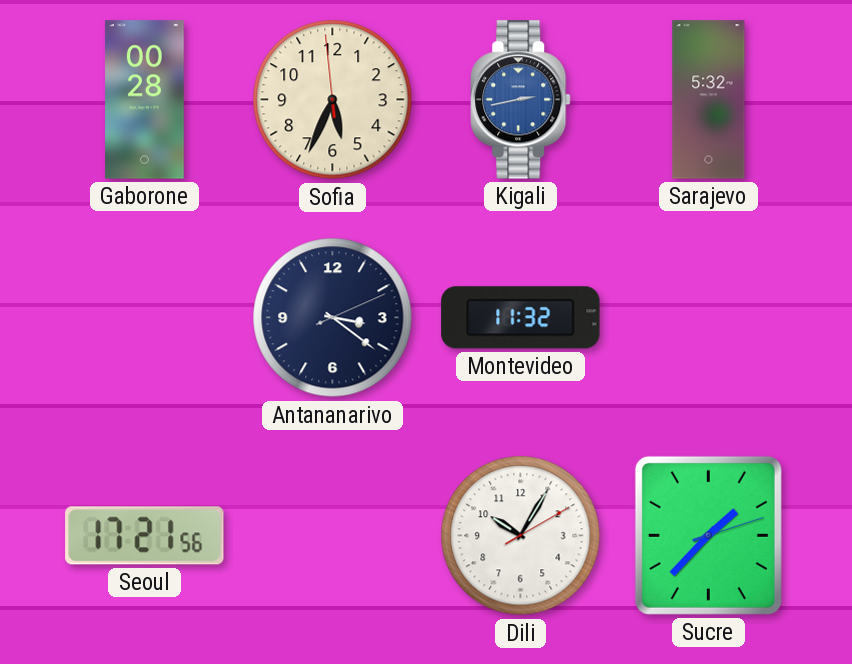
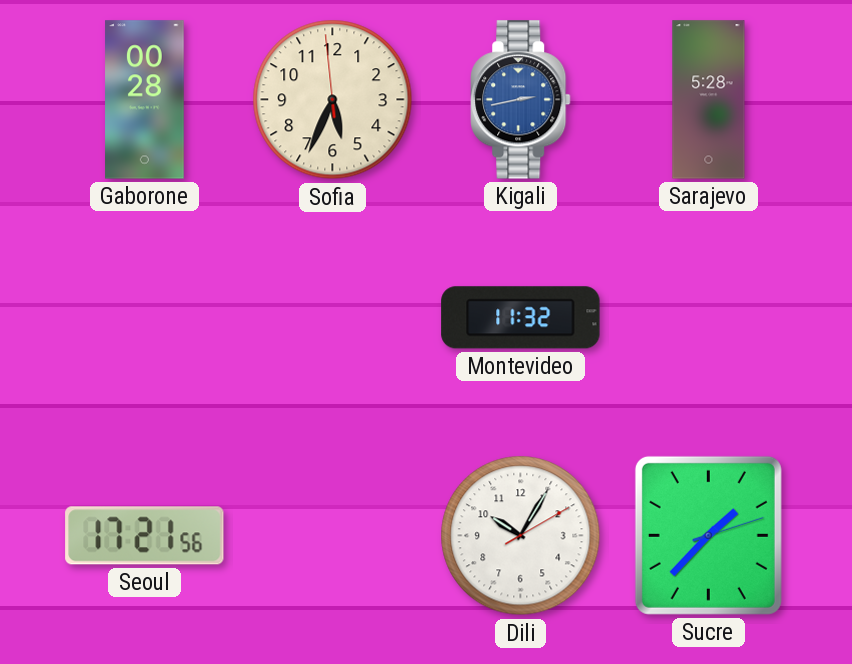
Sarajevo: 5:32 -> 5:28
Antananarivo: 3:21 -> none
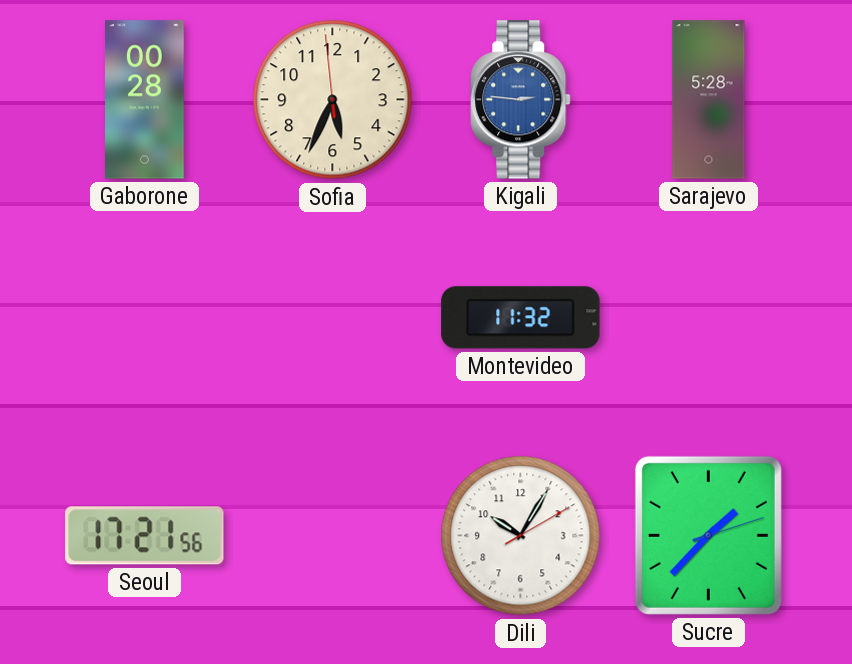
Kigali: 2:43 -> 2:46
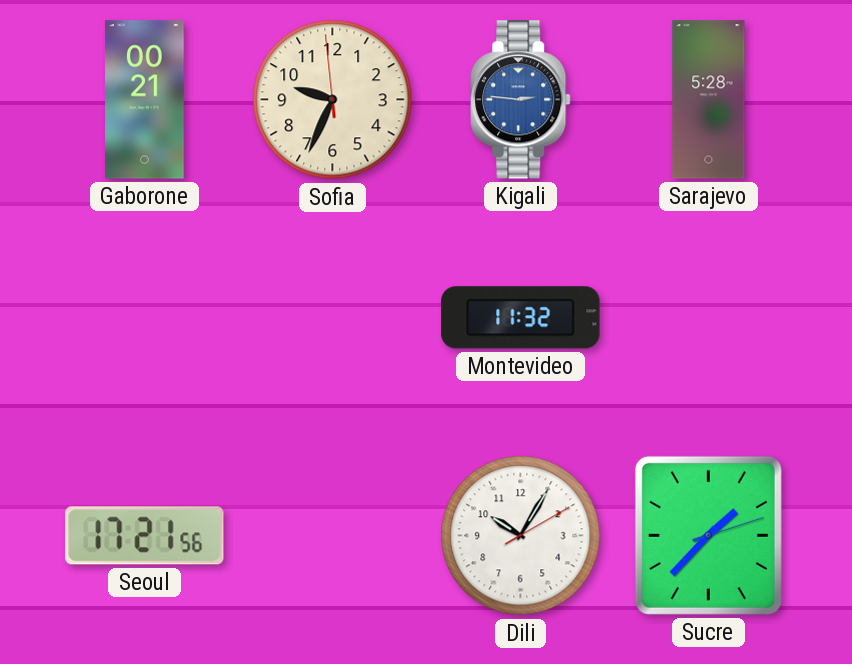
Gaborone: 00:28 -> 00:21
Sofia: 5:33 -> 9:33
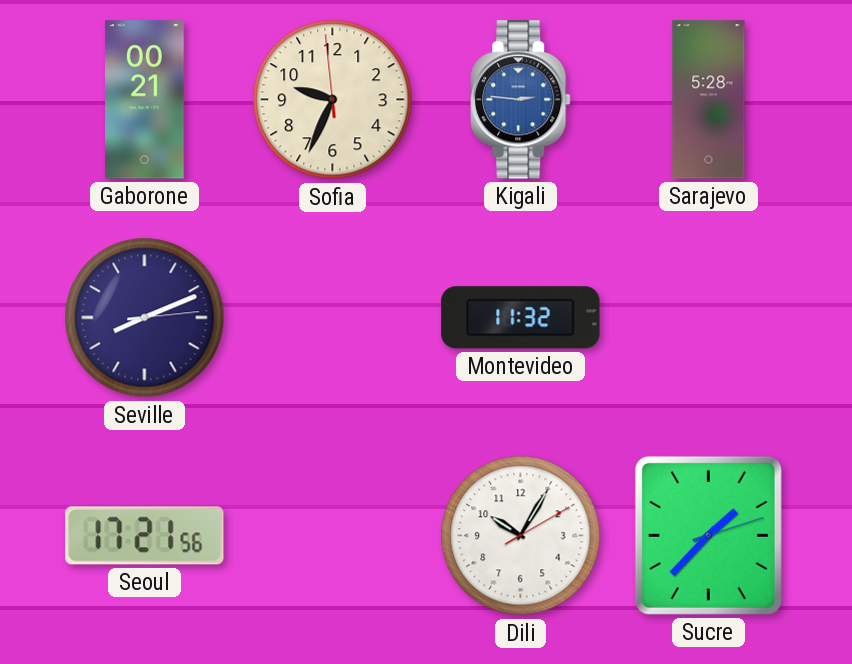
Seville: none -> 8:11
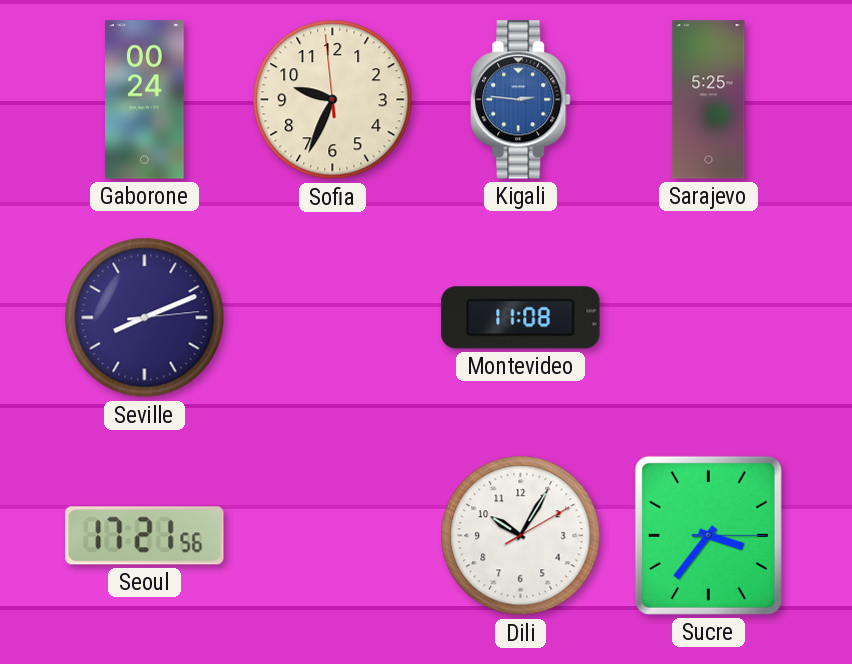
Gaborone: 00:21 -> 00:24
Sarajevo: 5:28 -> 5:25
Montevideo: 11:32 -> 11:08
Sucre: 1:37 -> 3:36
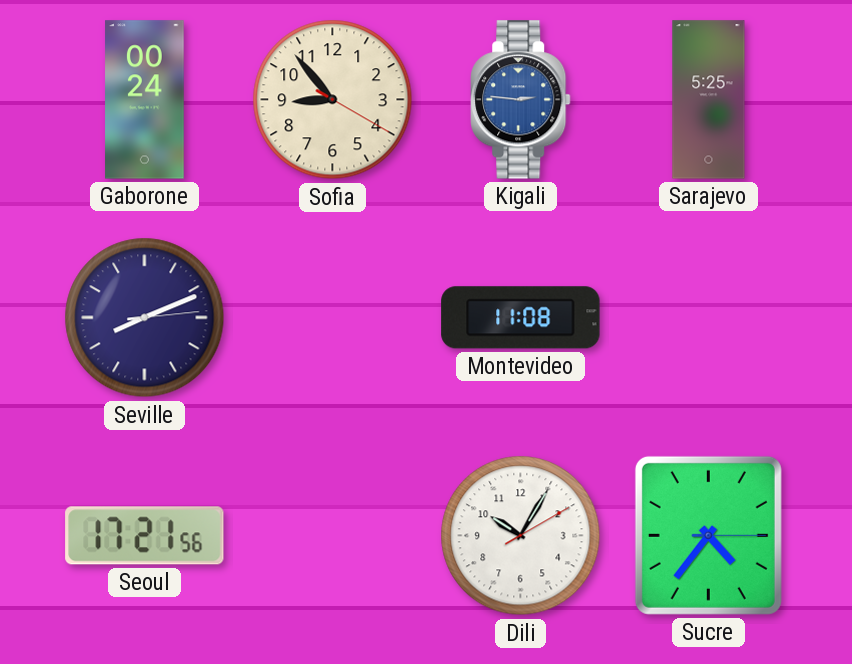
Sofia: 9:33 -> 8:53
Sucre: 3:36 -> 4:36
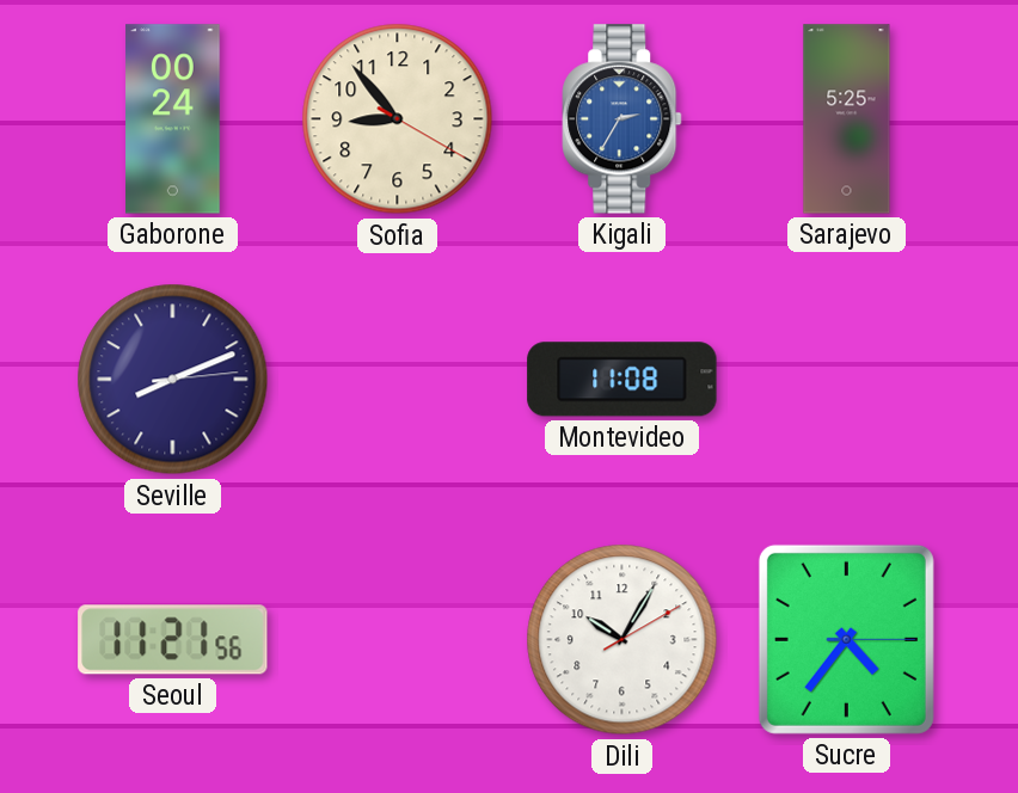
Kigali: 2:46 -> 2:35
Seoul: 17:21 -> 11:21
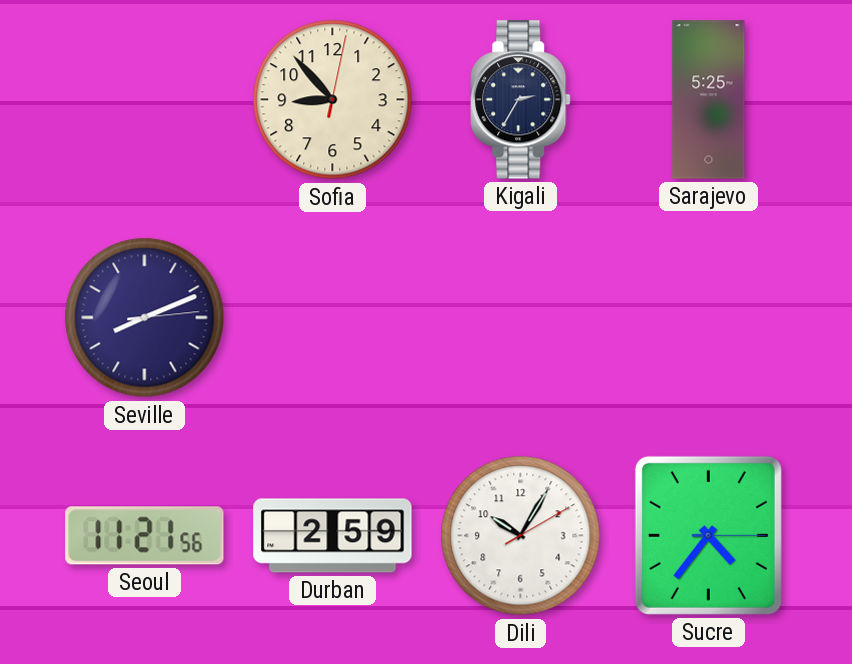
Gaborone: 00:24 -> none
Sofia: 8:53:20 -> 8:53:02
Kigali dial: blue -> navy
Montevideo: 11:08 -> none
Durban: none -> 2:59
